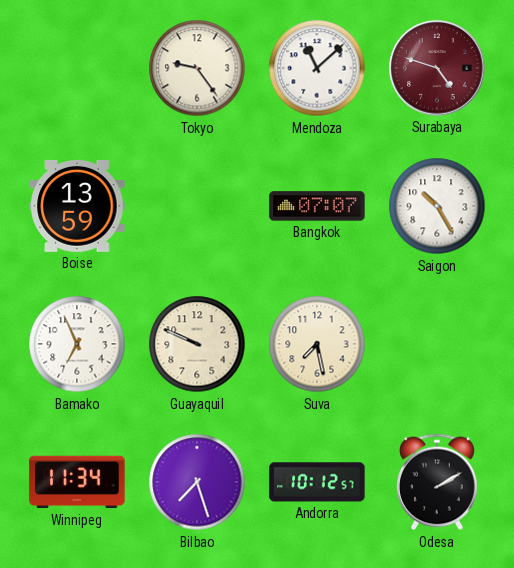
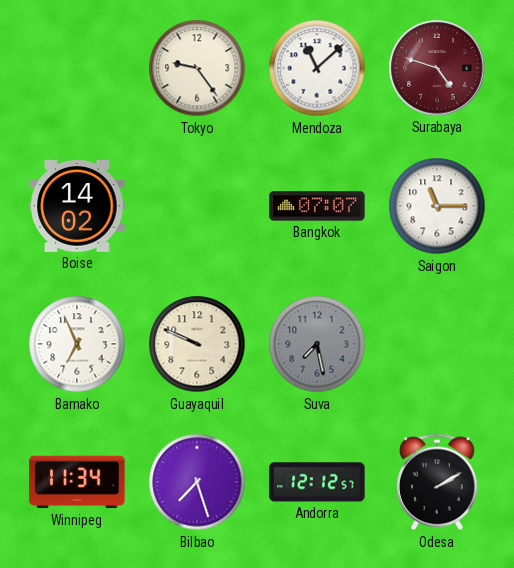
Boise: 13:59 -> 14:02
Saigon: 10:25 -> 11:15
Suva dial: cream -> grey
Andorra: 10:12 -> 12:12
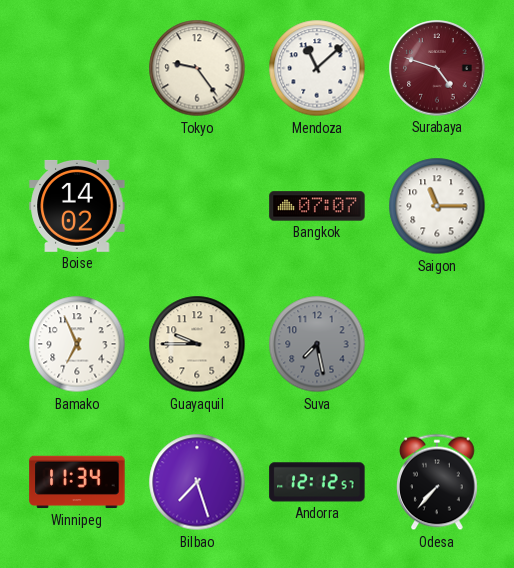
Guayaquil: 9:49 -> 9:45
Odesa: 2:10 -> 7:37
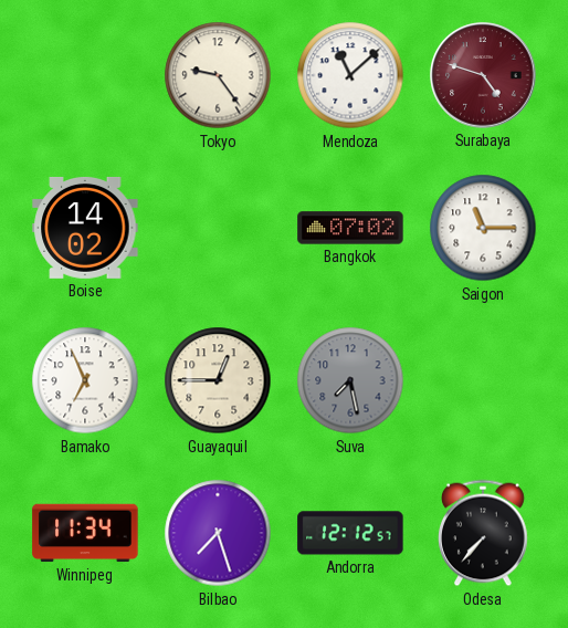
Bangkok: 07:07 -> 07:02
Guayaquil: 9:45 -> 12:45
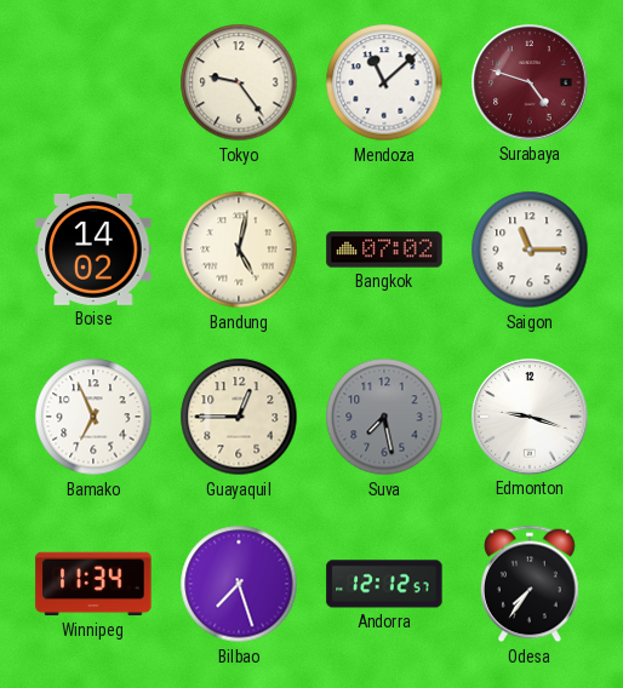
Bandung: none -> 5:02
Edmonton: none -> 9:18
Odesa: 7:37 -> 7:36
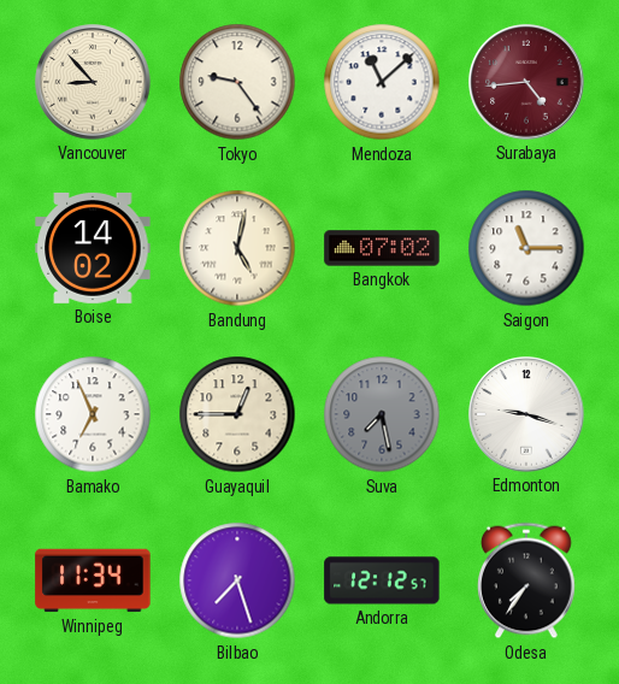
Vancouver: none -> 8:53
Surabaya: 4:48 -> 4:44
